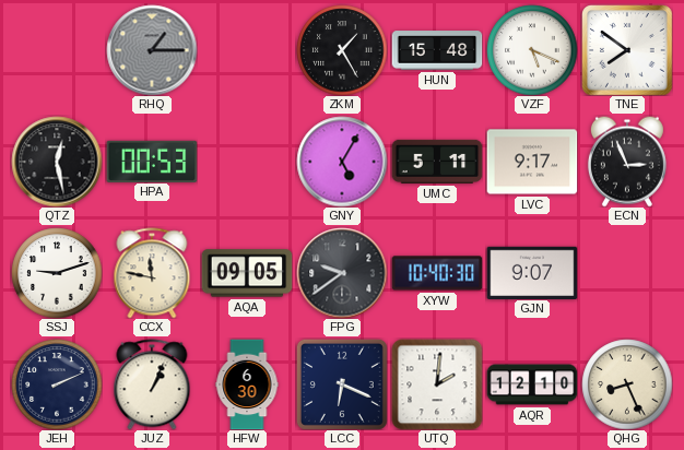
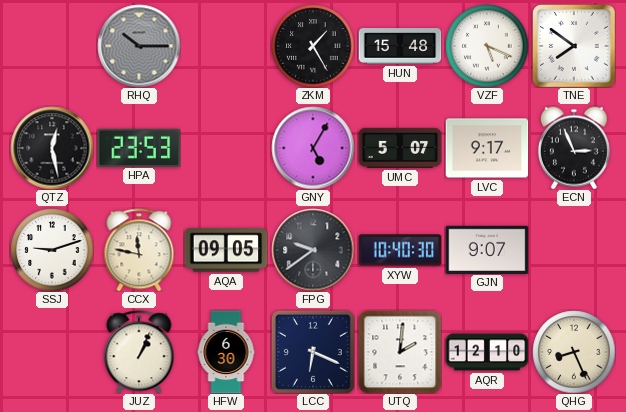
RHQ: 1:15 -> 10:15
HPA: 00:53 -> 23:53
UMC: 5:11 -> 5:07
JEH: 2:11 -> none
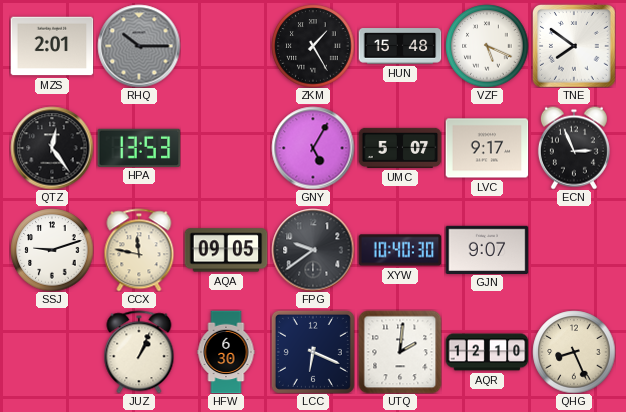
MZS: none -> 2:01
QTZ: 12:28 -> 12:24
HPA: 23:53 -> 13:53
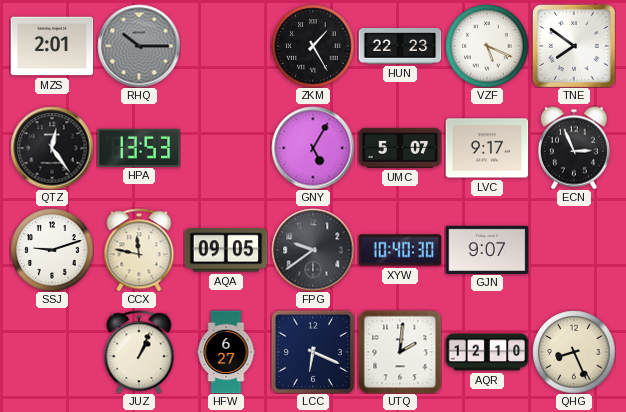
HUN: 15:48 -> 22:23
HFW: 6:30 -> 6:27
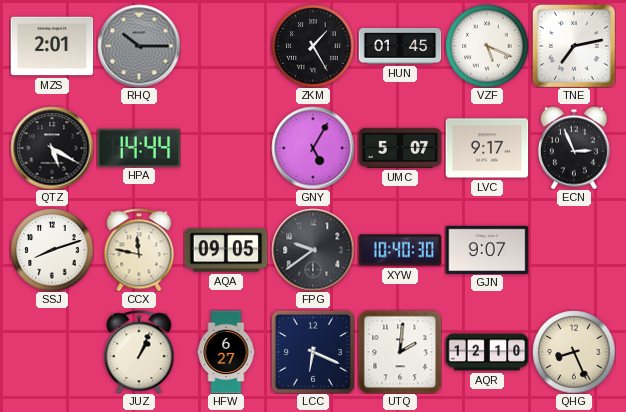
HUN: 22:23 -> 01:45
TNE: 7:51 -> 7:13
QTZ: 12:24 -> 5:20
HPA: 13:53 -> 14:44
SSJ: 9:12 -> 8:12
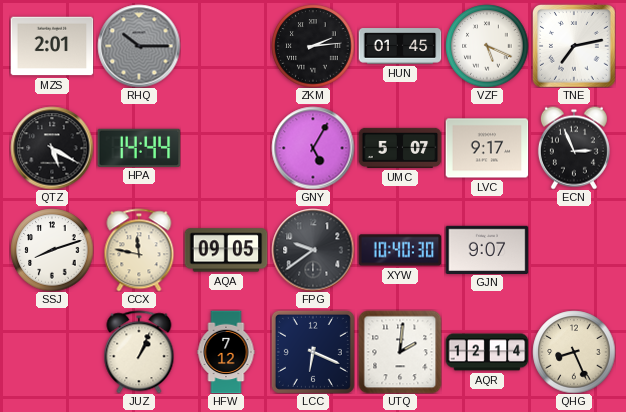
ZKM: 1:25 -> 2:14
HFW: 6:27 -> 7:12
AQR: 12:10 -> 12:14
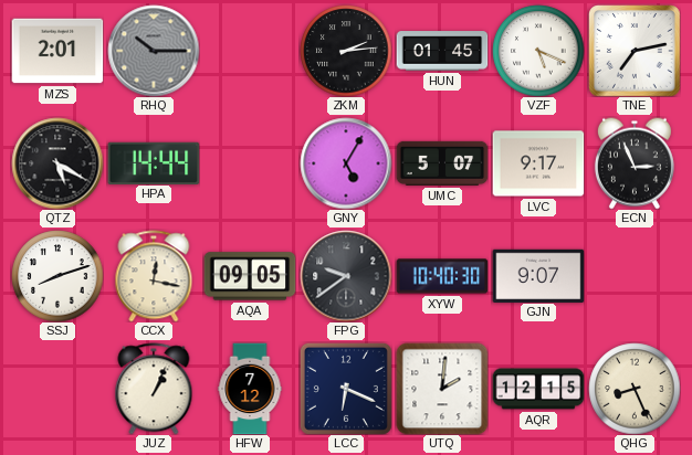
CCX: 11:47 -> 12:17
AQR: 12:14 -> 12:15
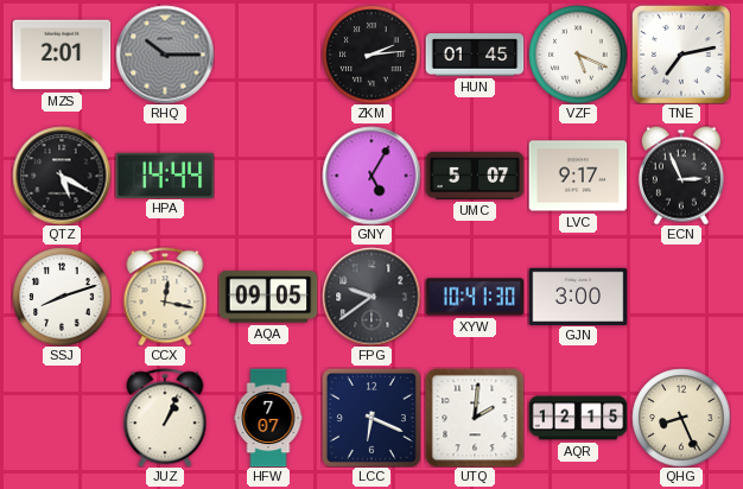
XYW: 10:40 -> 10:41
GJN: 9:07 -> 3:00
HFW: 7:12 -> 7:07
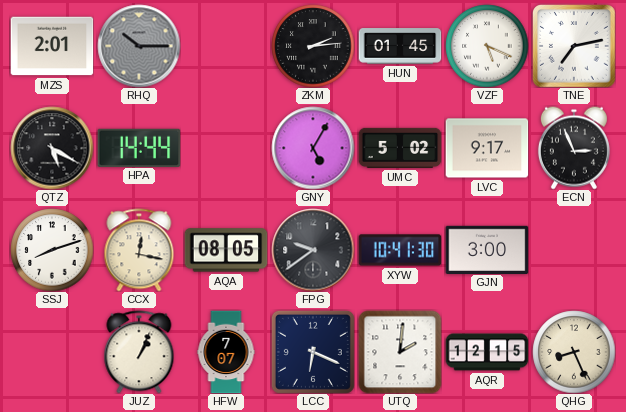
UMC: 5:07 -> 5:02
AQA: 09:05 -> 08:05
